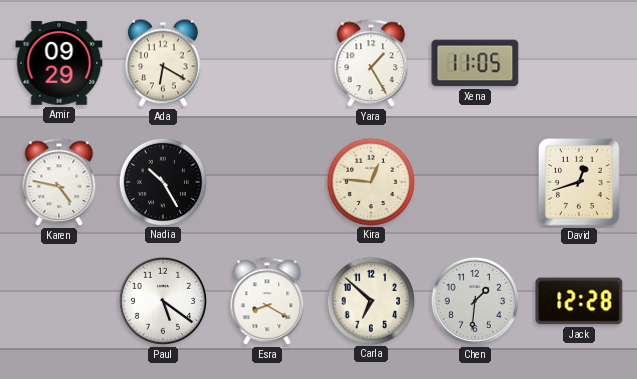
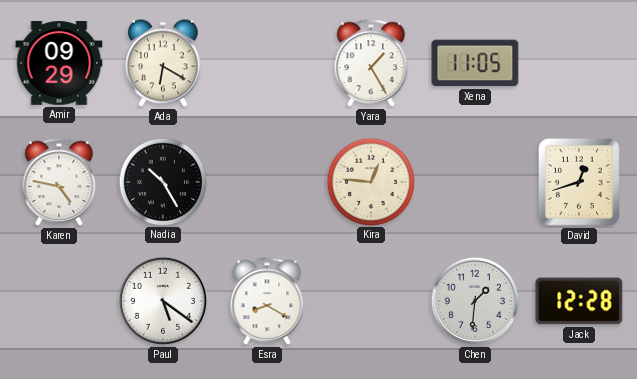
Carla: 6:52 -> none
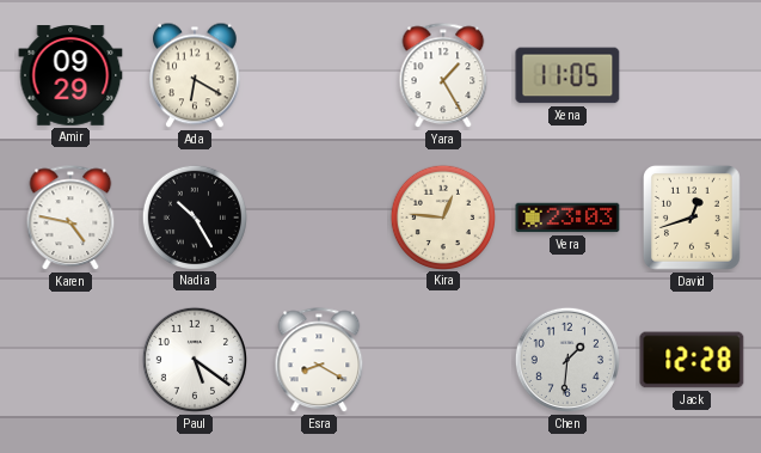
Vera: none -> 23:03
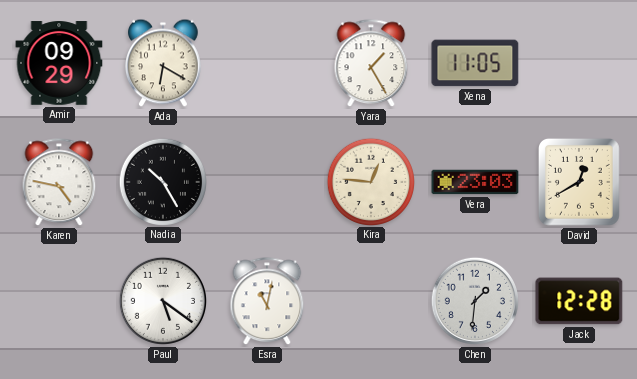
David: 12:42 -> 12:40
Esra: 8:20 -> 11:02
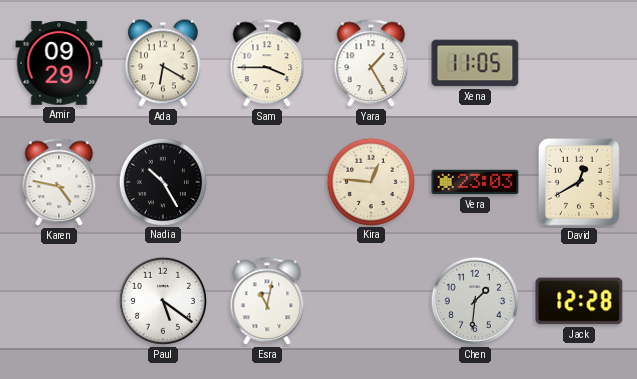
Sam: none -> 3:45
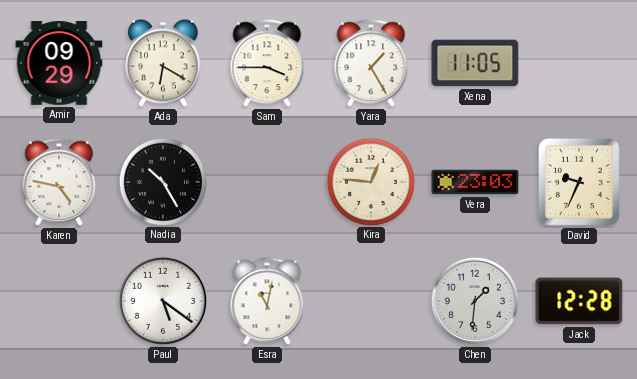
David: 12:40 -> 9:34
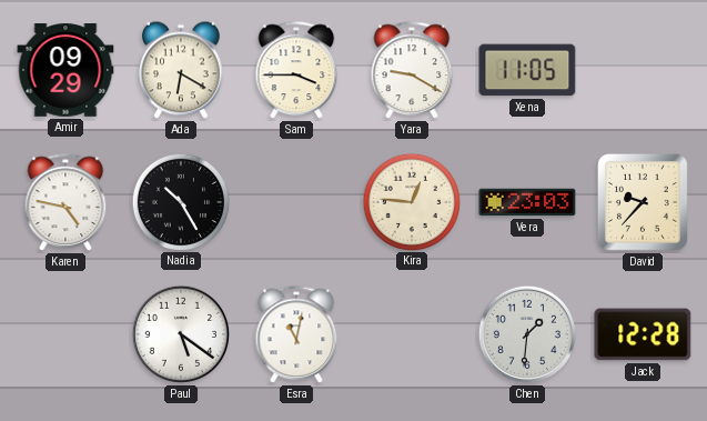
Yara: 1:25 -> 9:20
David: 9:34 -> 9:37
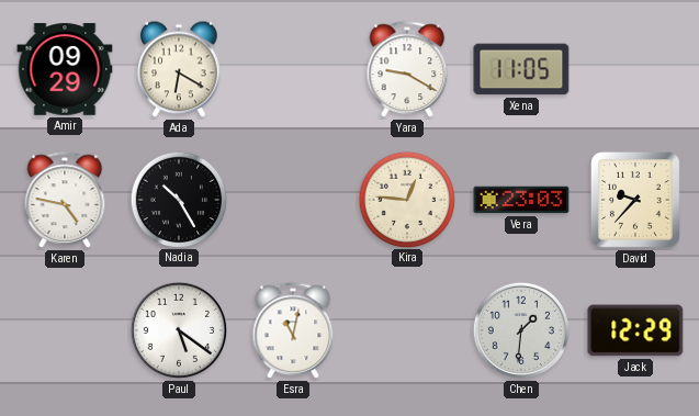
Sam: 3:45 -> none
Jack: 12:28 -> 12:29
